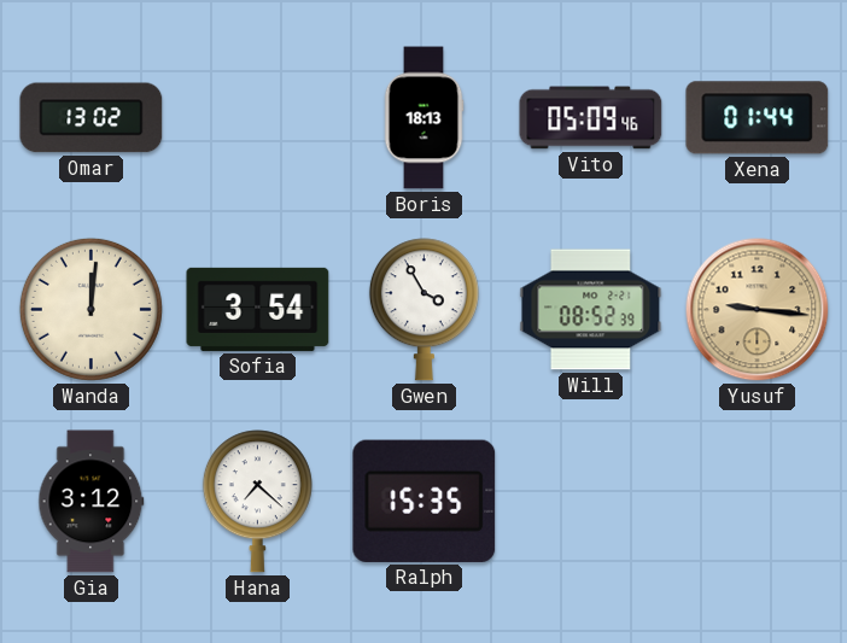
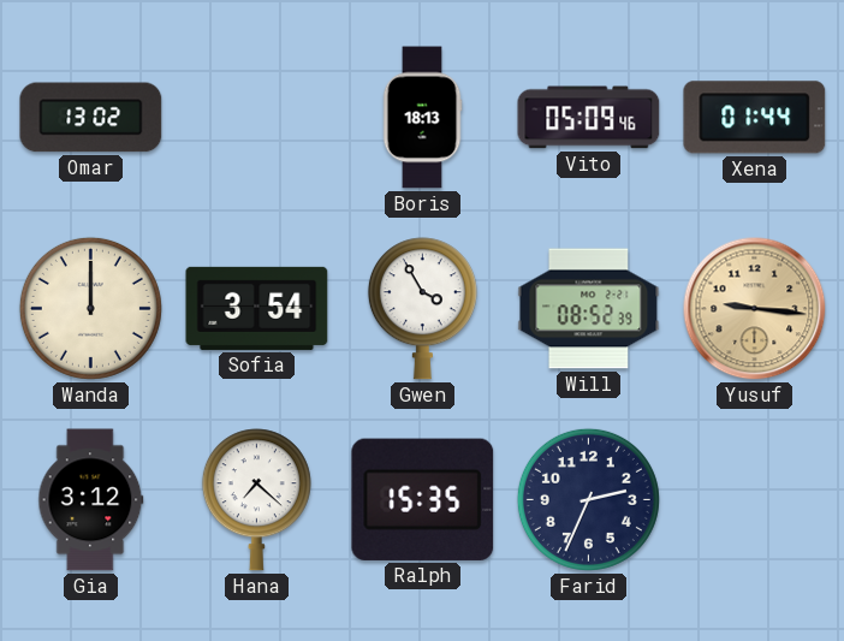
Wanda: 12:01 -> 12:00
Farid: none -> 2:34
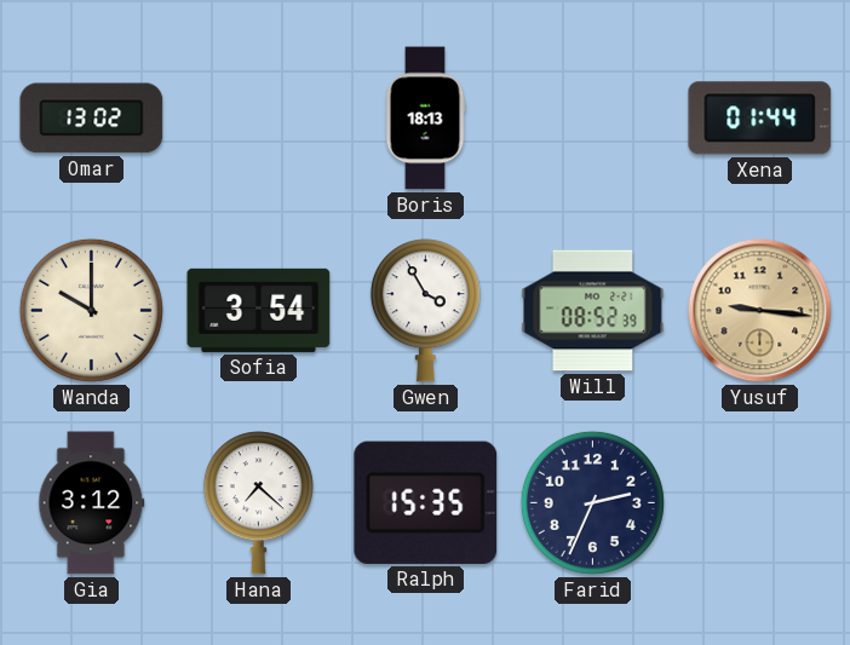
Vito: 05:09 -> none
Wanda: 12:00 -> 10:00
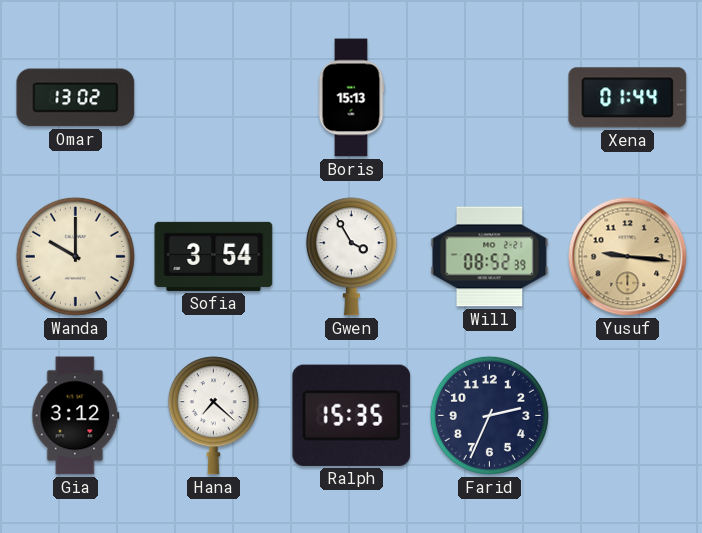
Boris: 18:13 -> 15:13
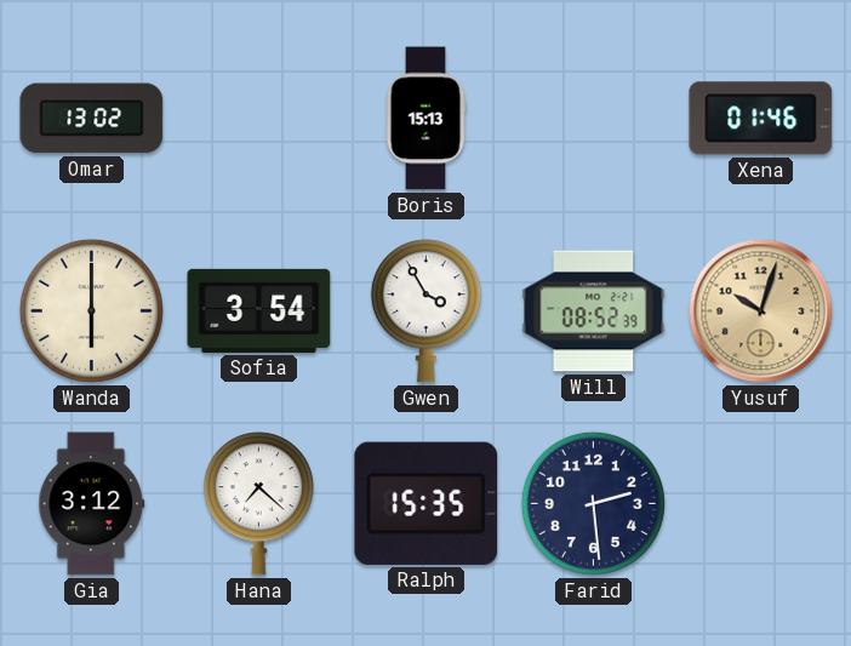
Xena: 01:44 -> 01:46
Wanda: 10:00 -> 6:00
Yusuf: 9:16 -> 10:03
Farid: 2:34 -> 2:29
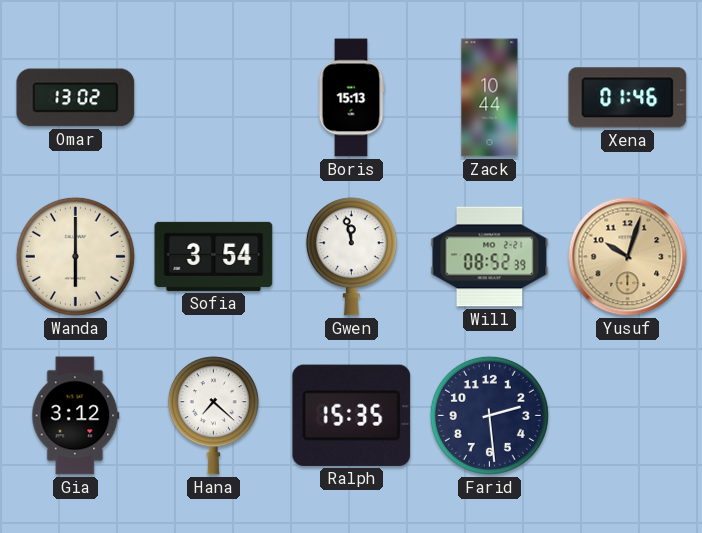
Zack: none -> 10:44
Gwen: 3:55 -> 11:58
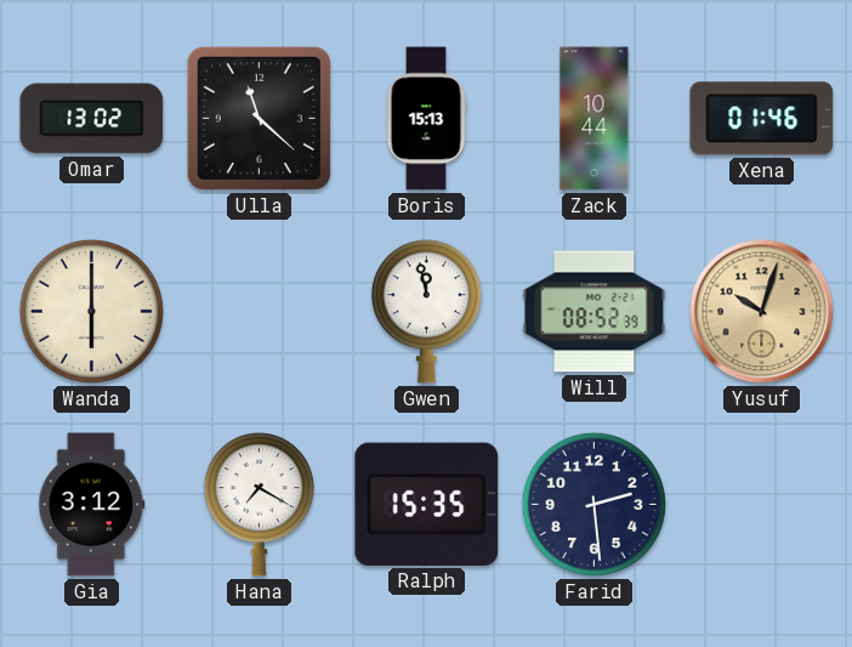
Ulla: none -> 11:22
Sofia: 3:54 -> none
Hana: 7:22 -> 7:20
